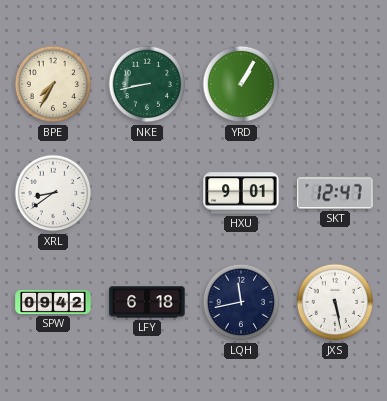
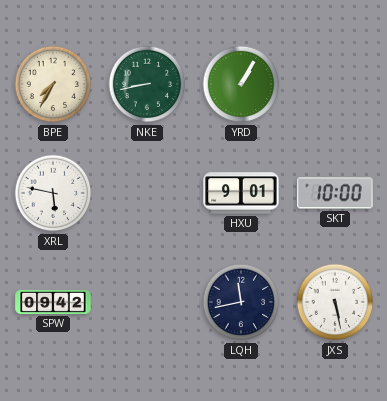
XRL: 8:39 -> 5:47
SKT: 12:47 -> 10:00
LFY: 6:18 -> none
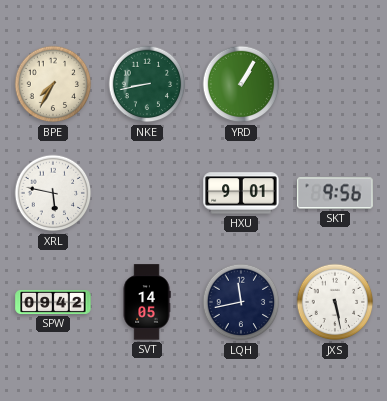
SKT: 10:00 -> 9:56
SVT: none -> 14:05
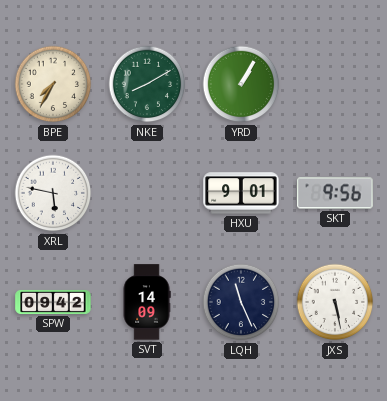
NKE: 8:43 -> 8:10
SVT: 14:05 -> 14:09
LQH: 11:43 -> 11:26
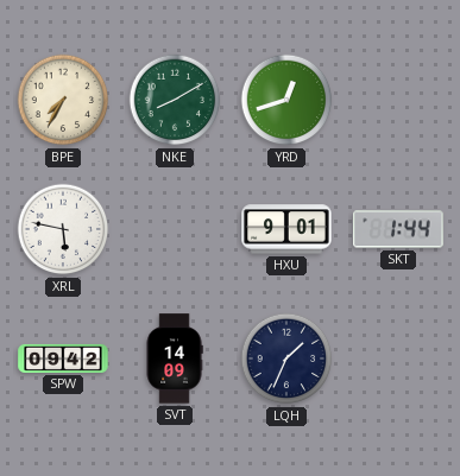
YRD: 1:05 -> 12:42
SKT: 9:56 -> 1:44
LQH: 11:26 -> 1:34
JXS: 5:28 -> none
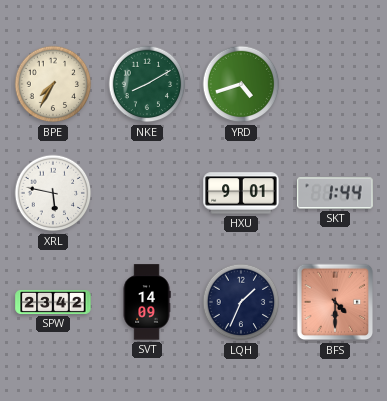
YRD: 12:42 -> 4:42
SPW: 09:42 -> 23:42
BFS: none -> 4:30
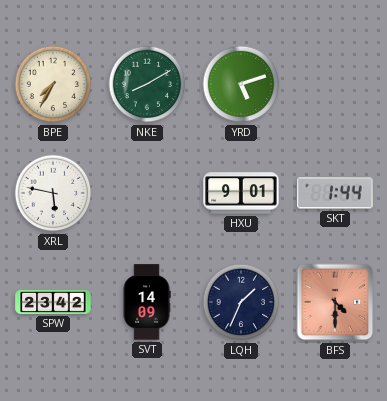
YRD: 4:42 -> 5:12
